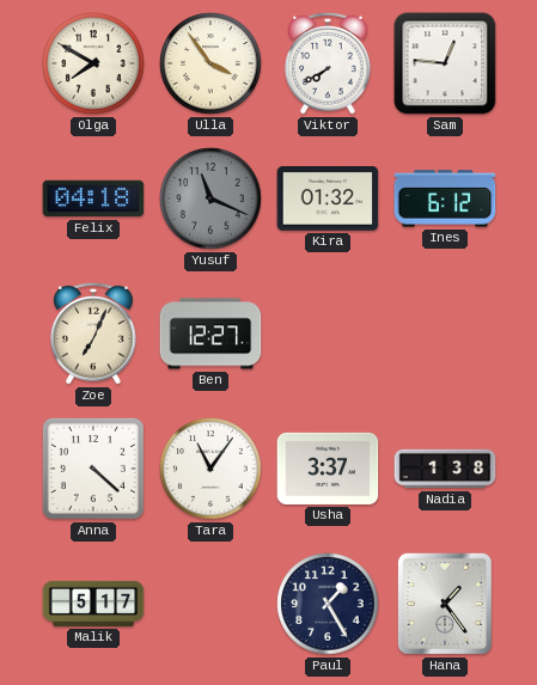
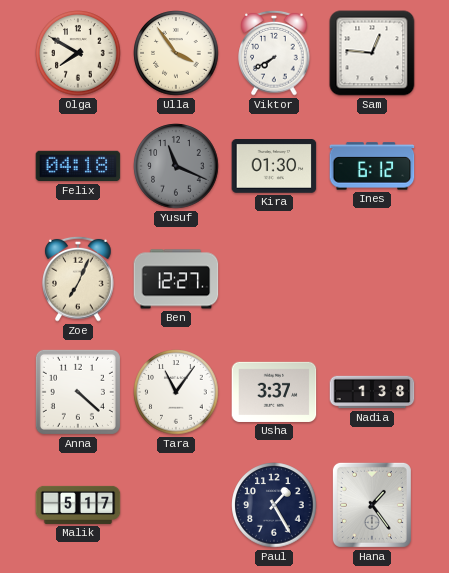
Kira: 01:32 -> 01:30
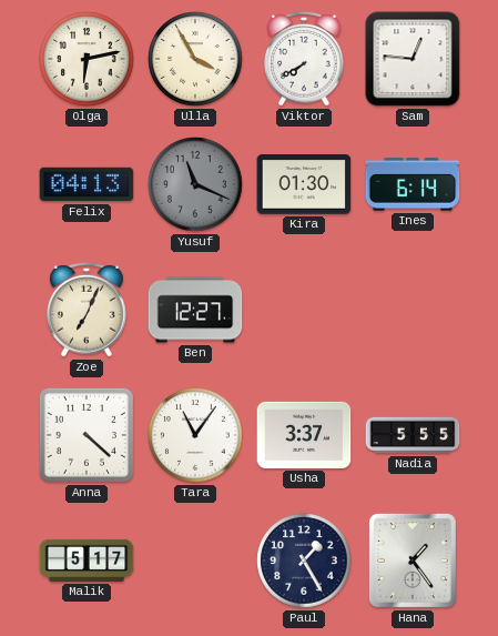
Olga: 7:50 -> 6:13
Ulla: 3:54 -> 3:55
Felix: 04:18 -> 04:13
Ines: 6:12 -> 6:14
Nadia: 1:38 -> 5:55
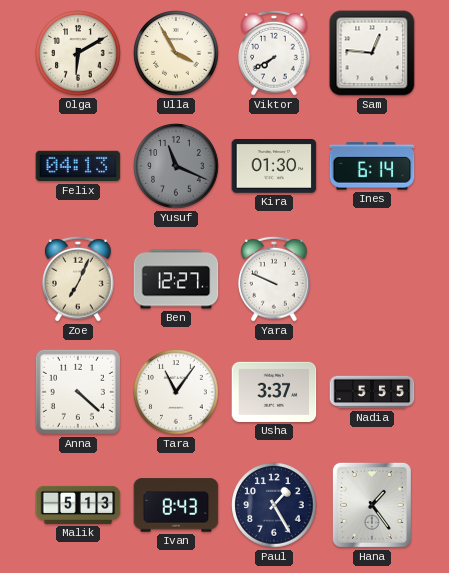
Olga: 6:13 -> 6:10
Yara: none -> 9:49
Malik: 5:17 -> 5:13
Ivan: none -> 8:43
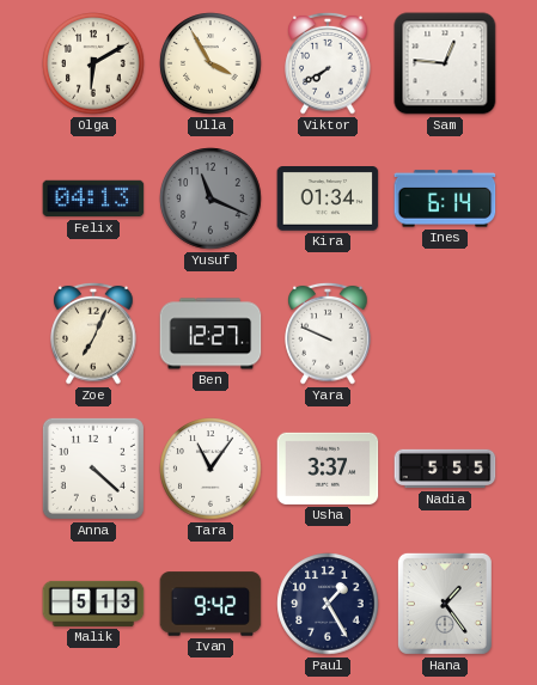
Kira: 01:30 -> 01:34
Ivan: 8:43 -> 9:42
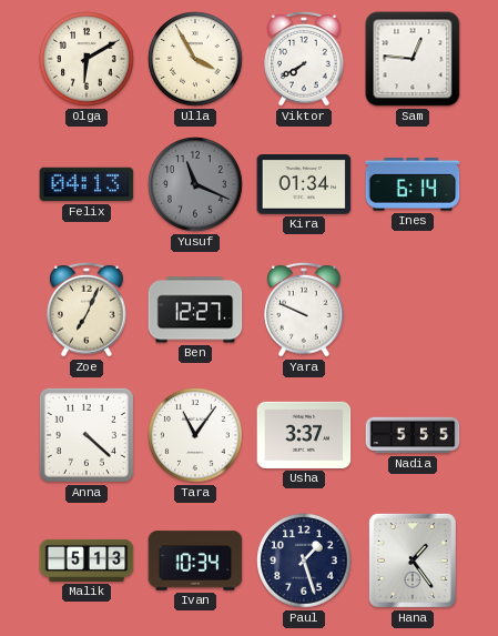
Ivan: 9:42 -> 10:34
Paul: 1:25 -> 1:27
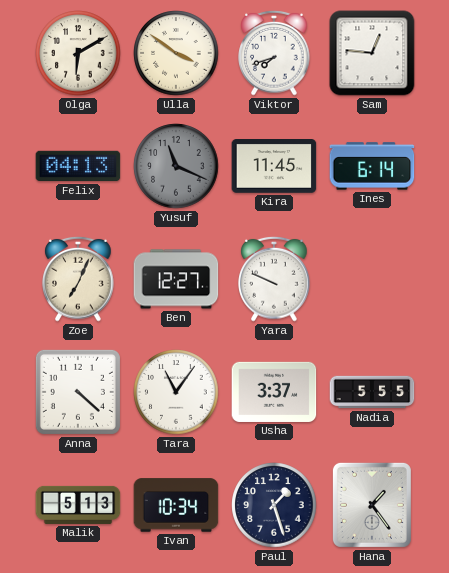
Ulla: 3:55 -> 3:51
Viktor: 7:40 -> 7:42
Kira: 01:34 -> 11:45
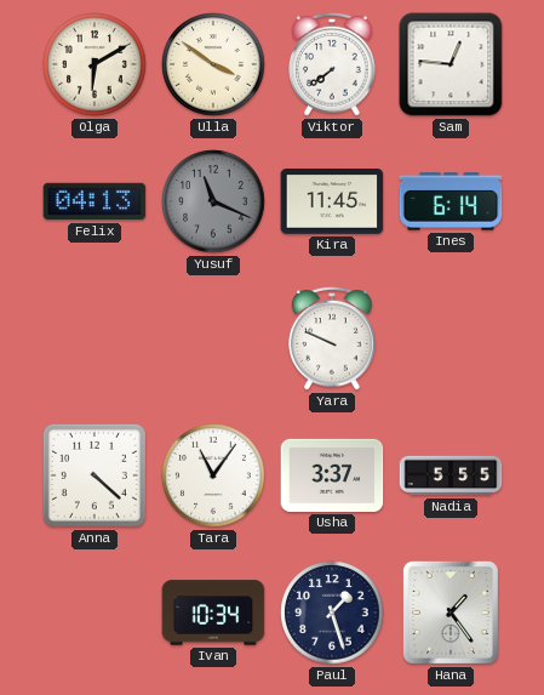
Viktor: 7:42 -> 7:39
Zoe: 7:04 -> none
Ben: 12:27 -> none
Malik: 5:13 -> none
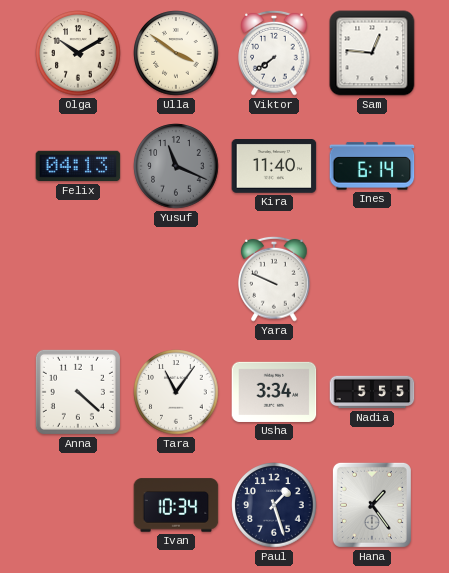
Olga: 6:10 -> 10:10
Kira: 11:45 -> 11:40
Usha: 3:37 -> 3:34
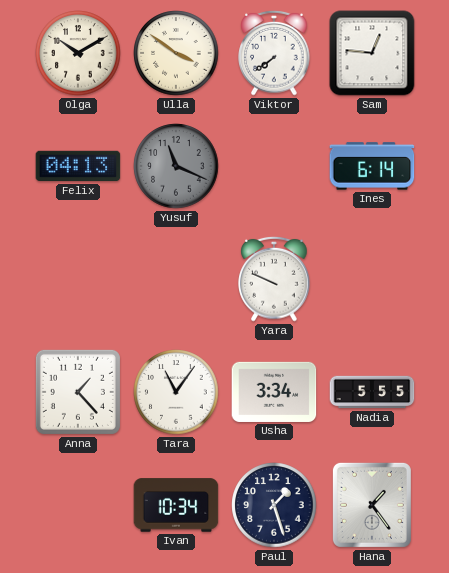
Kira: 11:40 -> none
Anna: 4:22 -> 1:23
